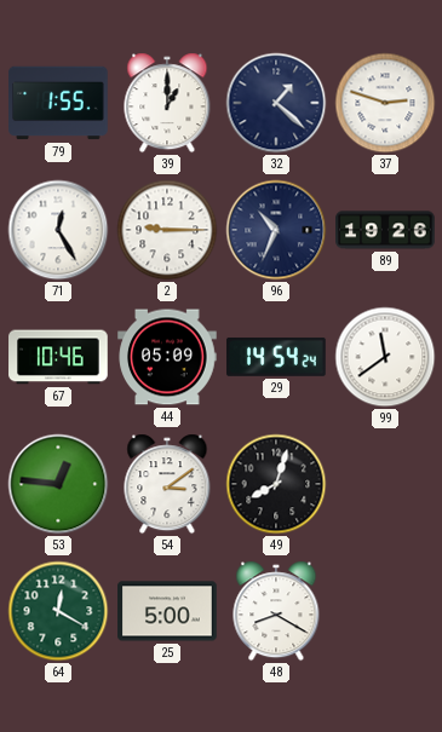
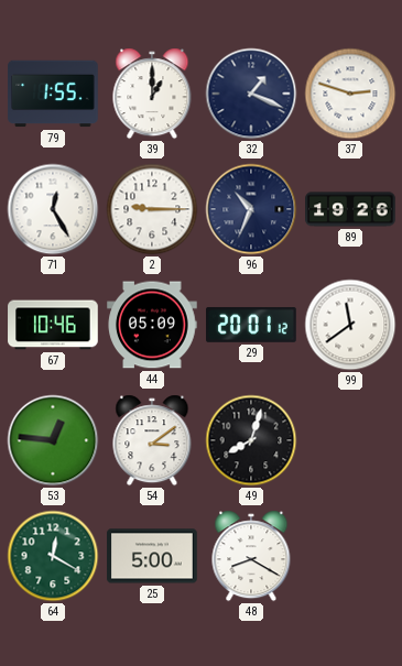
32: 1:22 -> 1:19
29: 14:54 -> 20:01
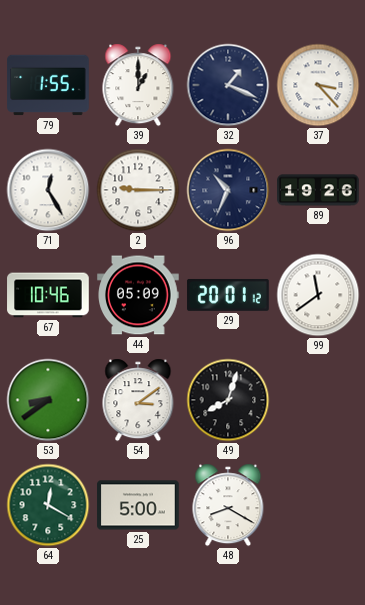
37: 2:48 -> 3:23
53: 12:46 -> 8:39
